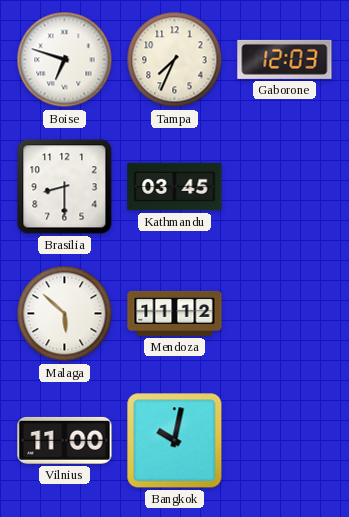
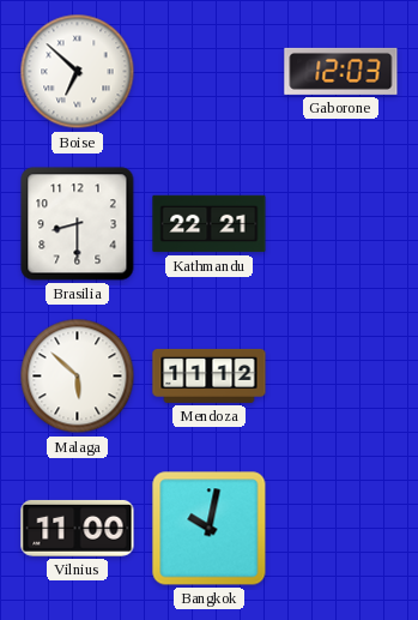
Boise: 6:48 -> 6:52
Tampa: 7:34 -> none
Kathmandu: 03:45 -> 22:21
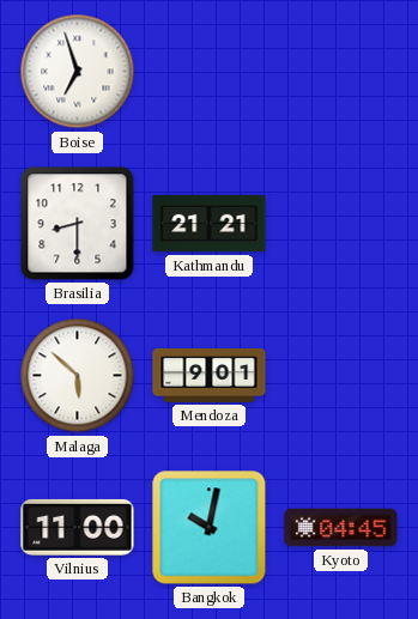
Boise: 6:52 -> 6:57
Gaborone: 12:03 -> none
Kathmandu: 22:21 -> 21:21
Mendoza: 11:12 -> 9:01
Kyoto: none -> 04:45
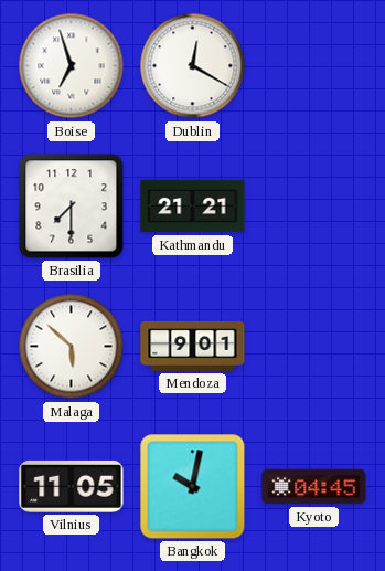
Dublin: none -> 12:20
Brasilia: 8:30 -> 7:30
Vilnius: 11:00 -> 11:05
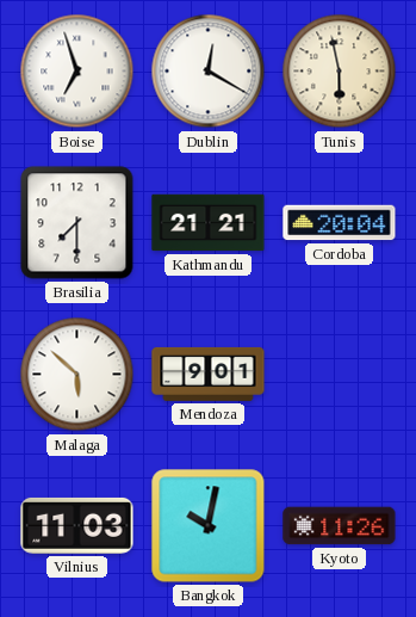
Tunis: none -> 5:58
Cordoba: none -> 20:04
Vilnius: 11:05 -> 11:03
Kyoto: 04:45 -> 11:26
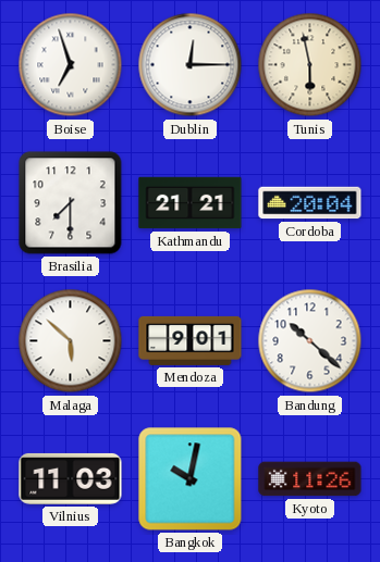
Dublin: 12:20 -> 12:15
Bandung: none -> 10:22
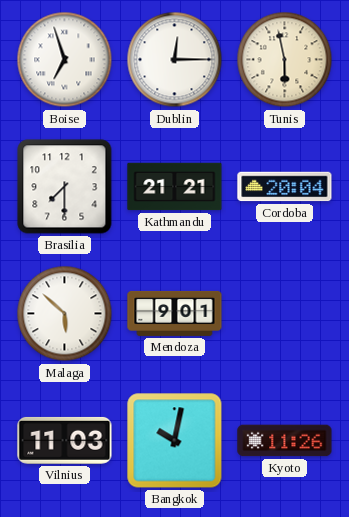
Bandung: 10:22 -> none
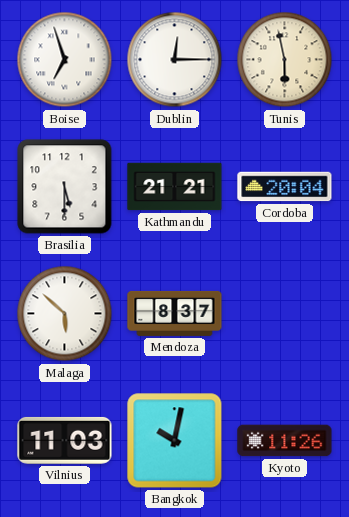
Brasilia: 7:30 -> 5:30
Mendoza: 9:01 -> 8:37
